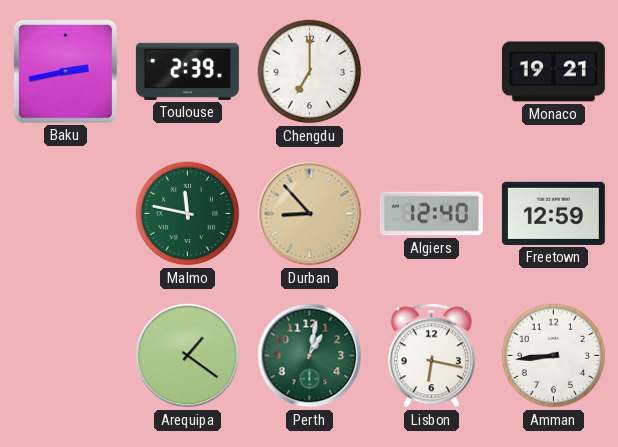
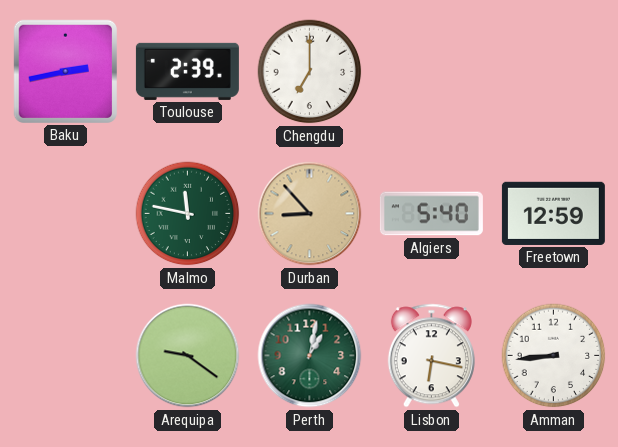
Monaco: 19:21 -> none
Algiers: 12:40 -> 5:40
Arequipa: 1:21 -> 9:21
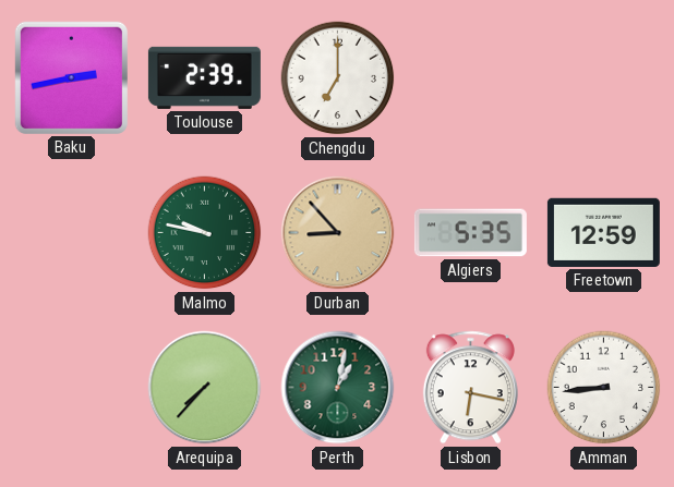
Malmo: 11:47 -> 9:47
Algiers: 5:40 -> 5:35
Arequipa: 9:21 -> 7:37
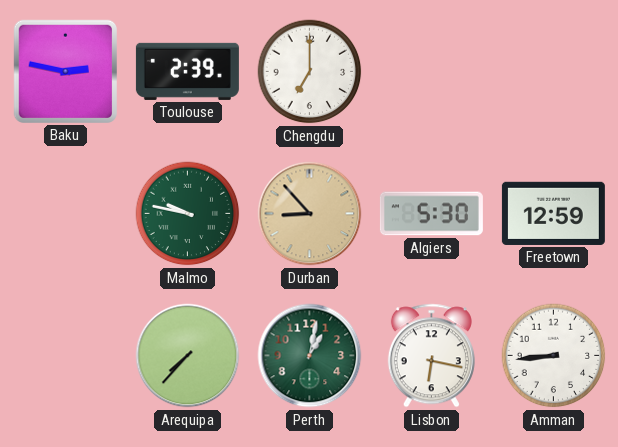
Baku: 2:43 -> 2:47
Algiers: 5:35 -> 5:30
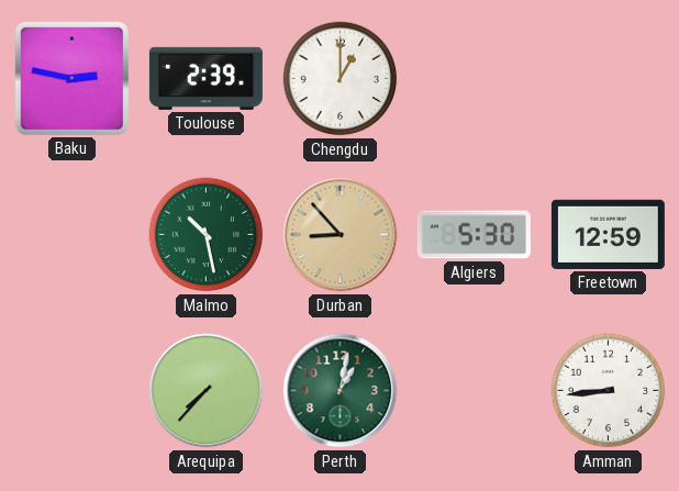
Chengdu: 7:00 -> 1:00
Malmo: 9:47 -> 10:28
Lisbon: 6:17 -> none
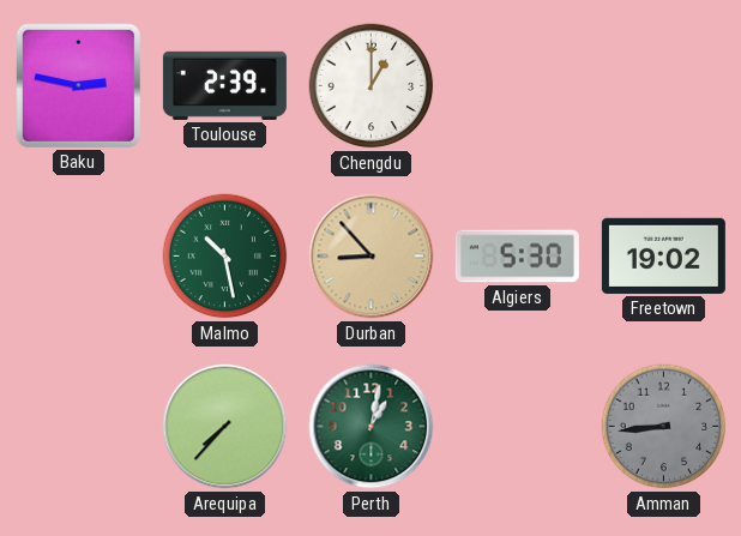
Freetown: 12:59 -> 19:02
Amman dial: white -> grey
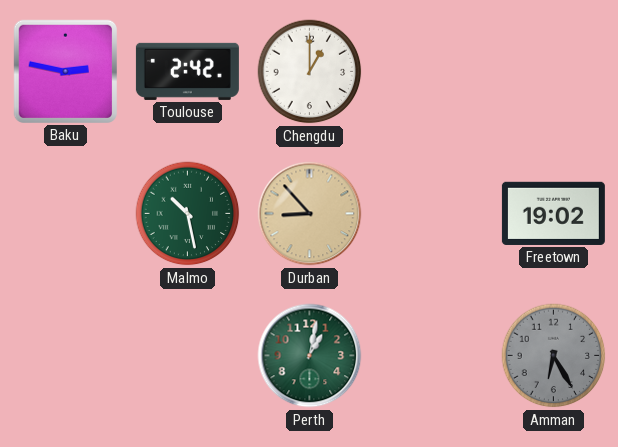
Toulouse: 2:39 -> 2:42
Algiers: 5:30 -> none
Arequipa: 7:37 -> none
Amman: 8:44 -> 6:25
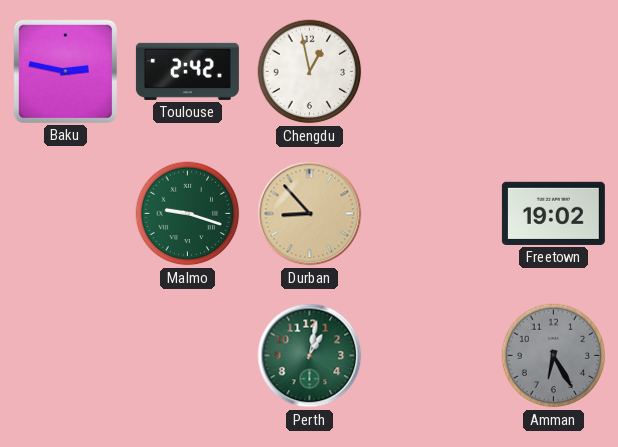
Chengdu: 1:00 -> 12:58
Malmo: 10:28 -> 9:18
